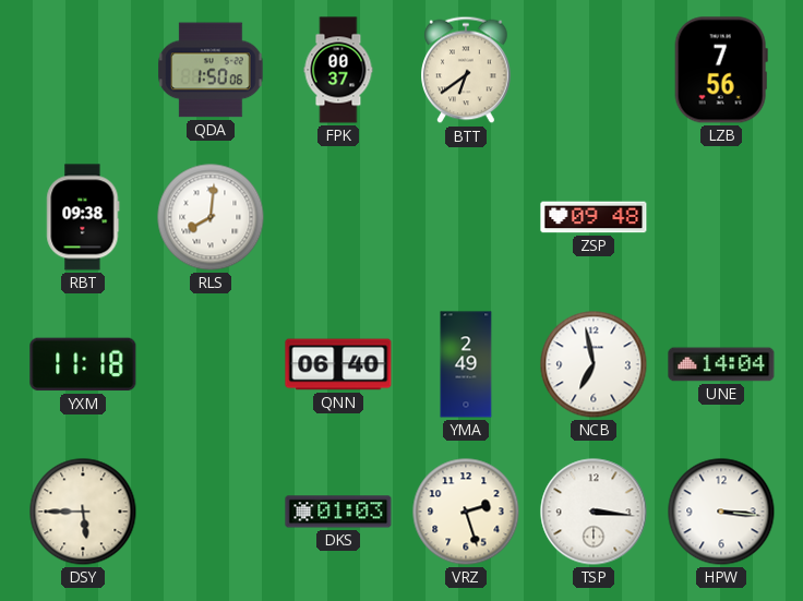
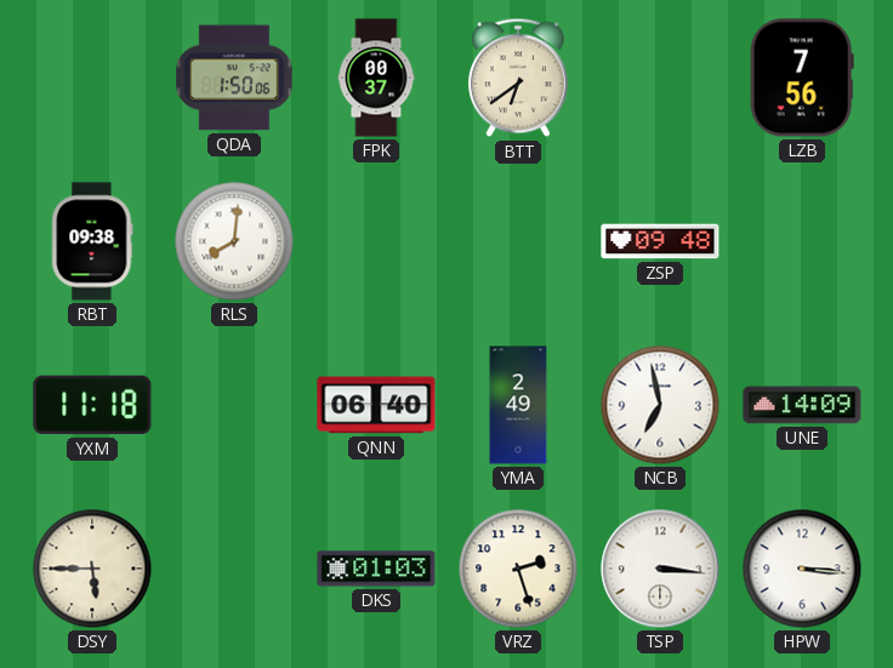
UNE: 14:04 -> 14:09
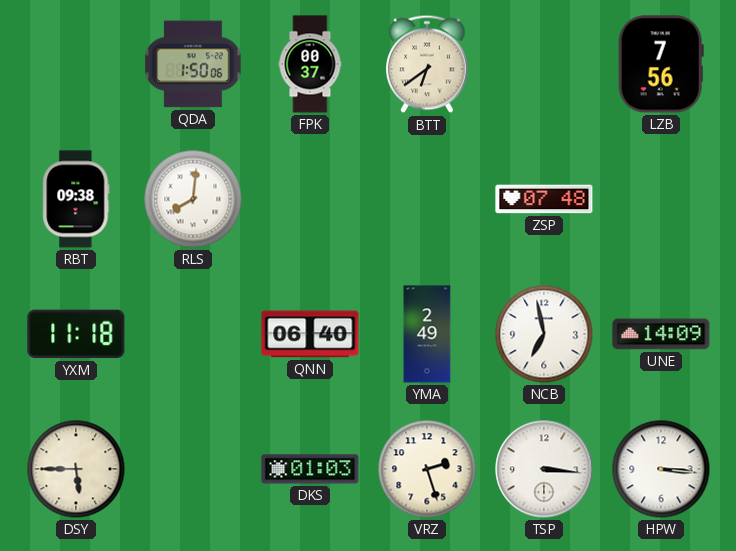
ZSP: 09:48 -> 07:48
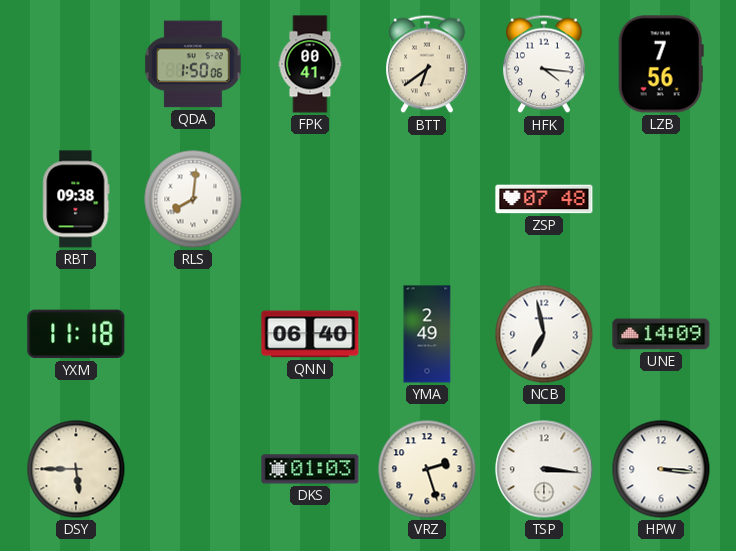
FPK: 00:37 -> 00:41
HFK: none -> 4:16
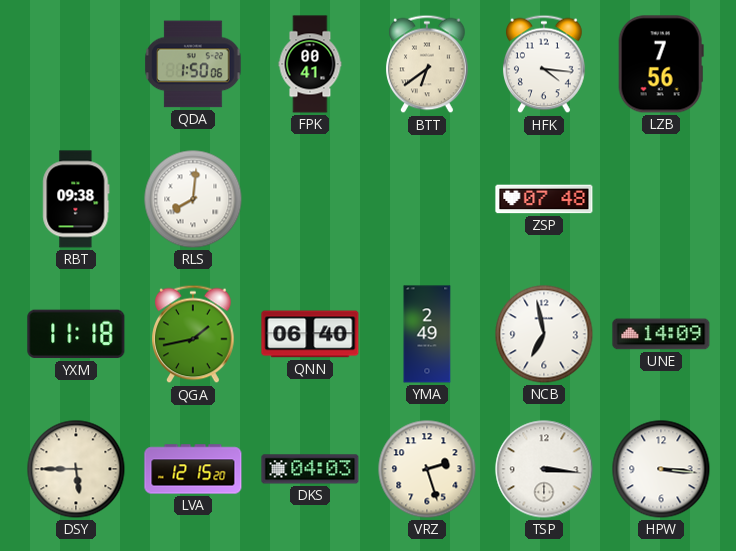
QGA: none -> 1:43
LVA: none -> 12:15
DKS: 01:03 -> 04:03
